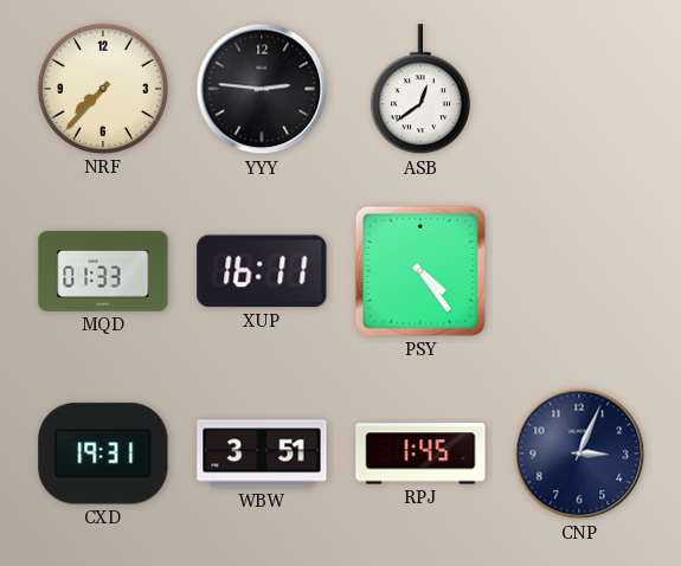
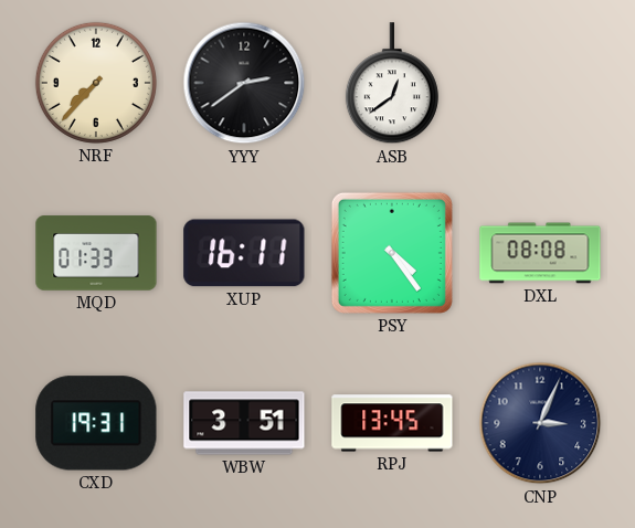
YYY: 2:46 -> 2:39
DXL: none -> 08:08
RPJ: 1:45 -> 13:45
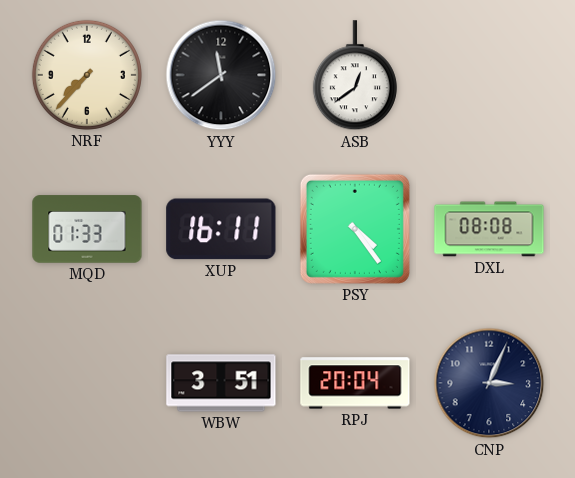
YYY: 2:39 -> 11:39
CXD: 19:31 -> none
RPJ: 13:45 -> 20:04
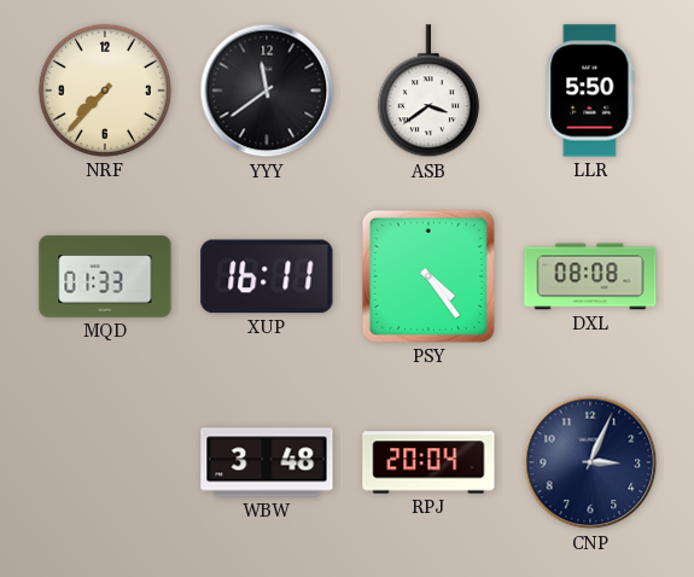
ASB: 12:39 -> 3:39
LLR: none -> 5:50
WBW: 3:51 -> 3:48
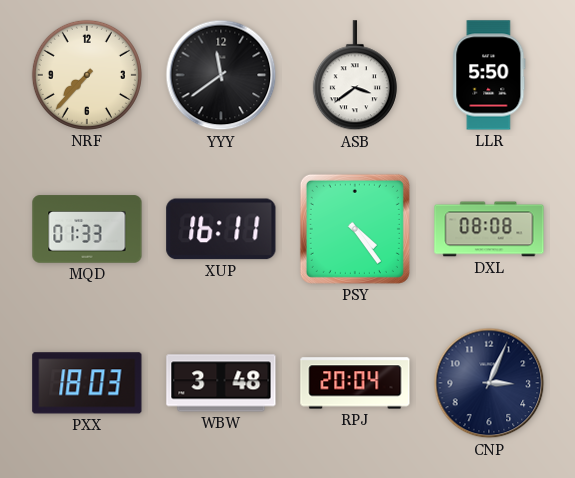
PXX: none -> 18:03
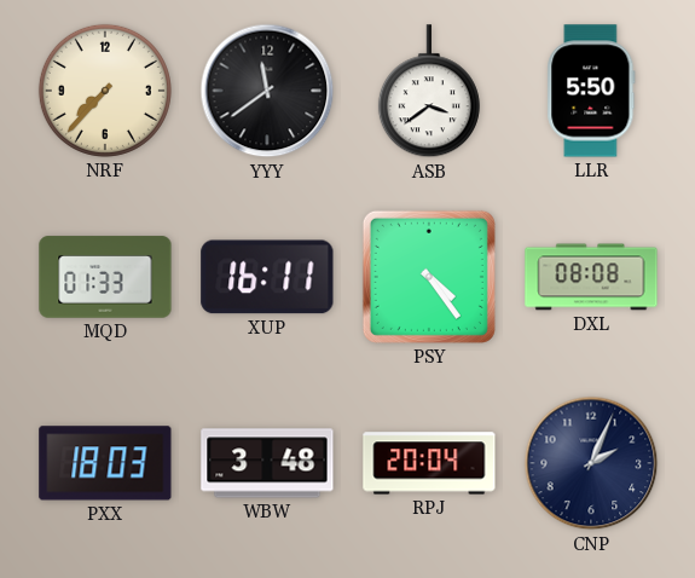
CNP: 3:04 -> 2:04
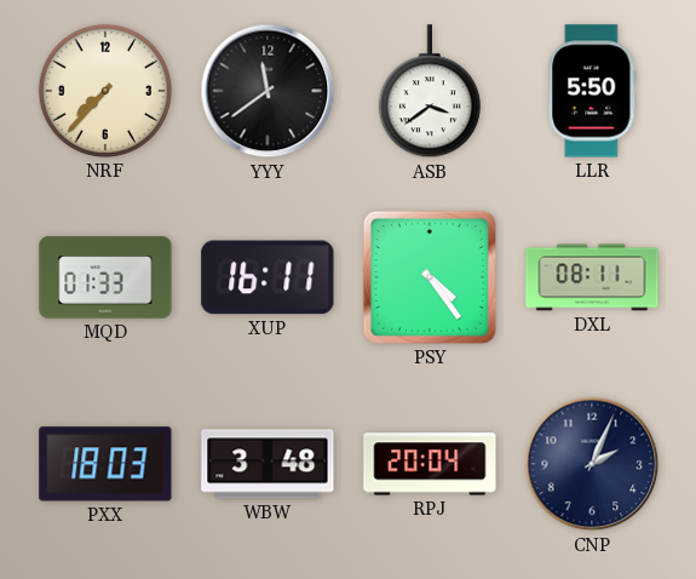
DXL: 08:08 -> 08:11
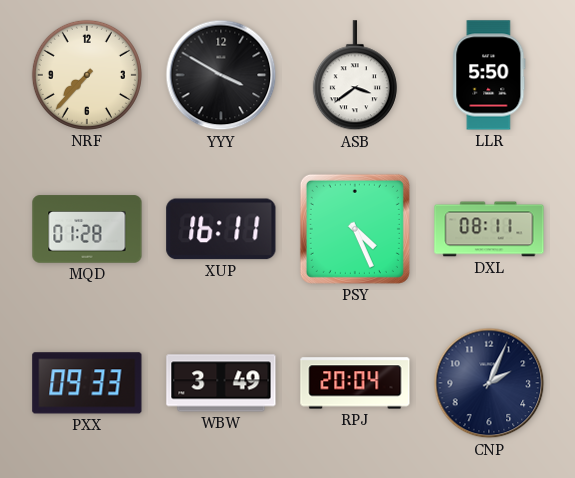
YYY: 11:39 -> 3:50
MQD: 01:33 -> 01:28
PSY: 4:24 -> 4:26
PXX: 18:03 -> 09:33
WBW: 3:48 -> 3:49
